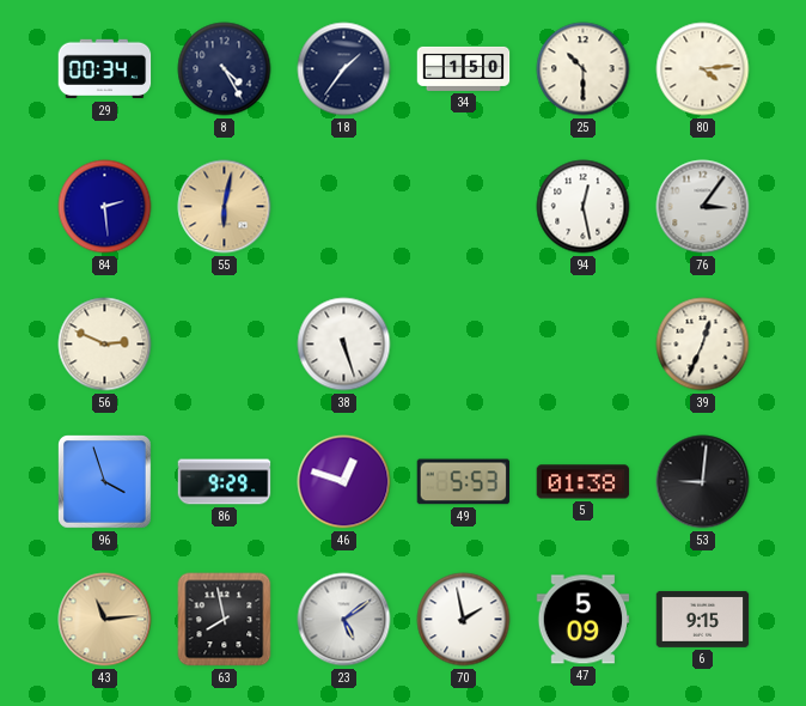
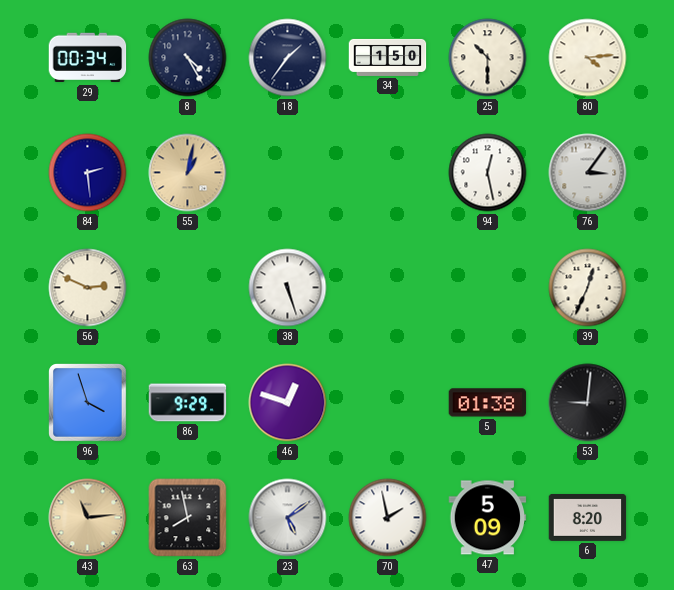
55: 6:02 -> 1:02
49: 5:53 -> none
6: 9:15 -> 8:20
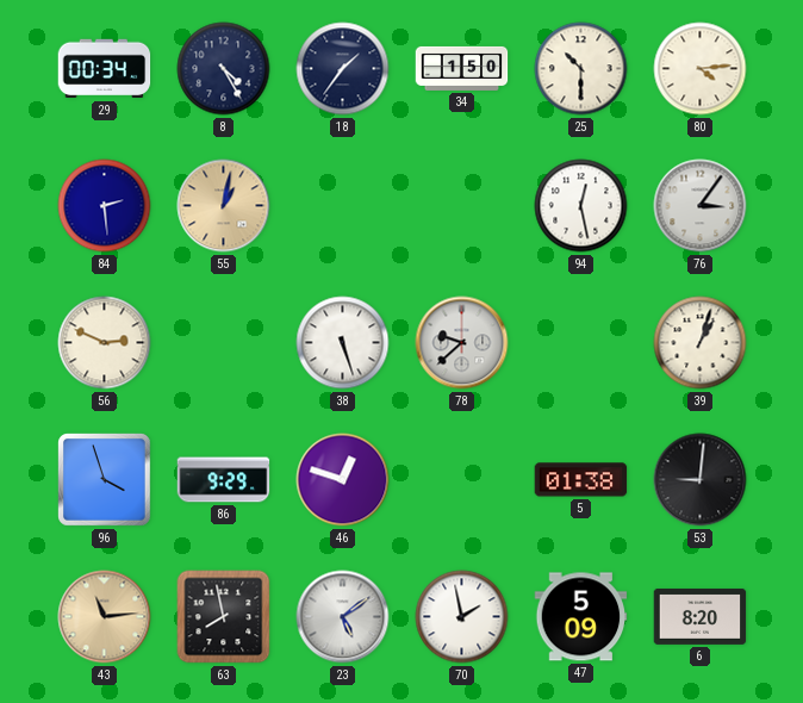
78: none -> 9:38
39: 12:34 -> 1:03
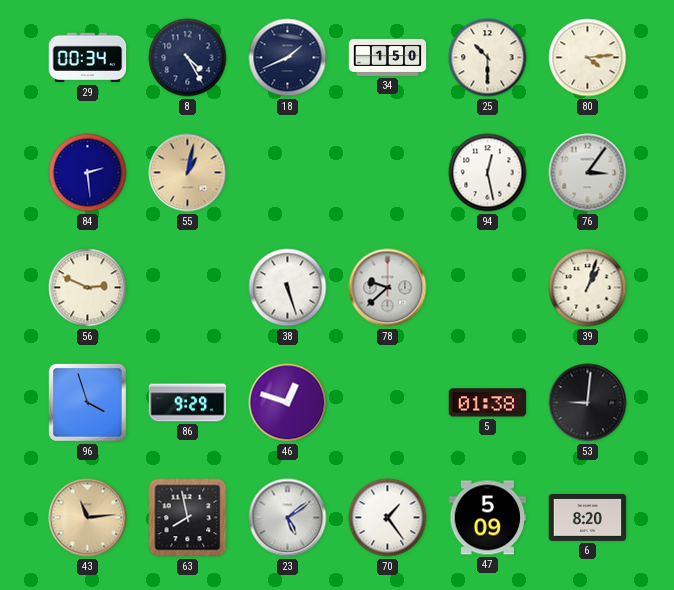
18: 1:36 -> 1:41
70: 1:58 -> 1:24
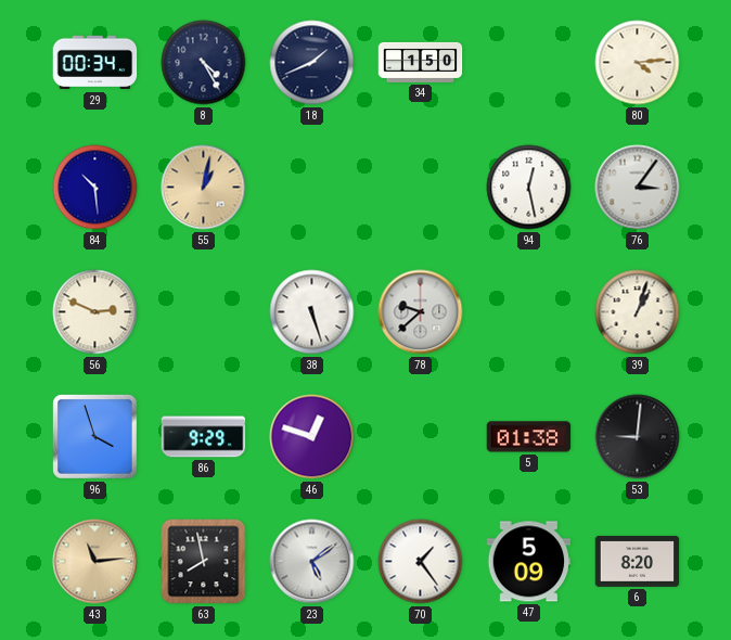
25: 10:30 -> none
84: 2:29 -> 10:29
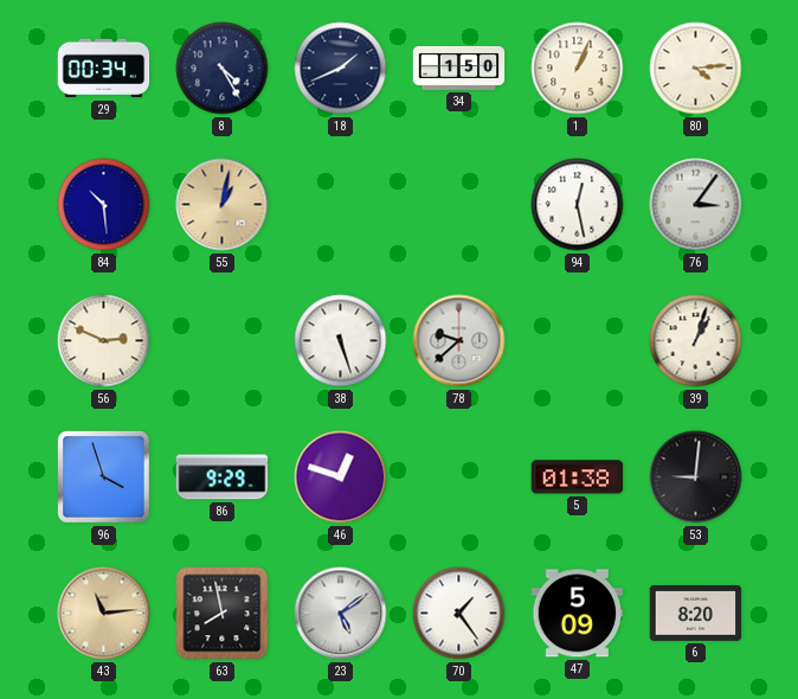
1: none -> 1:04
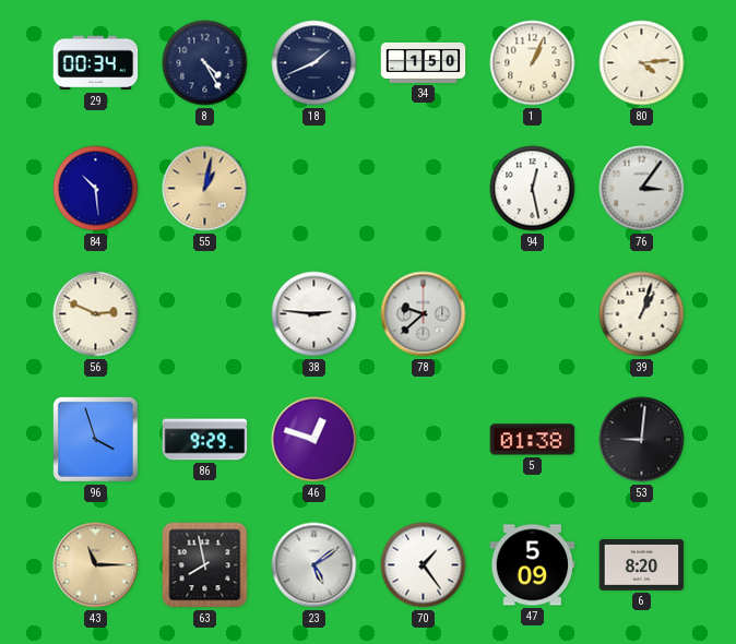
38: 5:27 -> 2:46
43: 11:14 -> 11:15
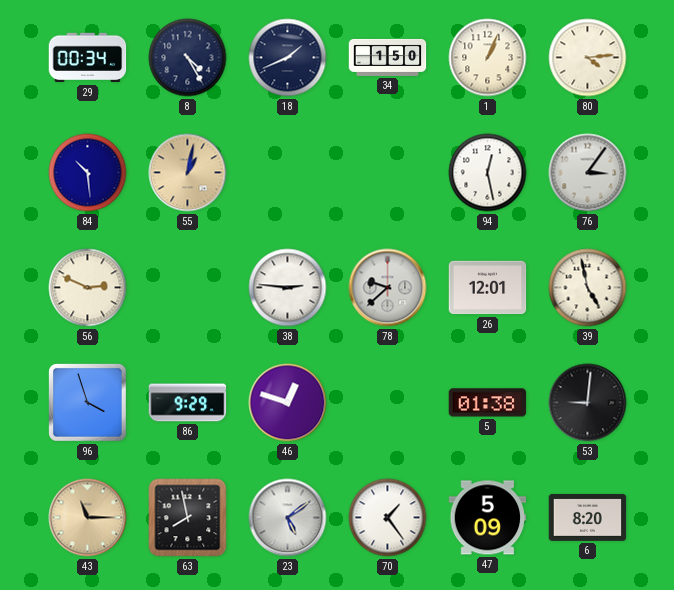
26: none -> 12:01
39: 1:03 -> 4:58
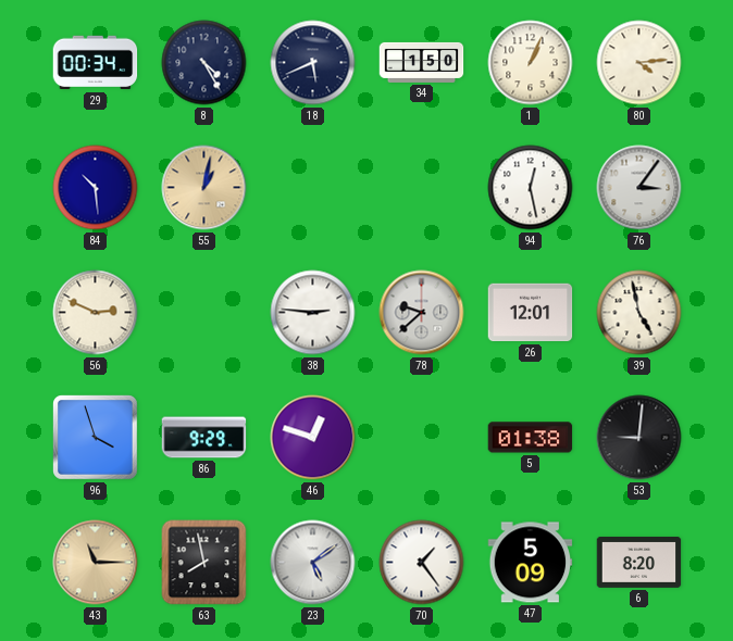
18: 1:41 -> 5:41
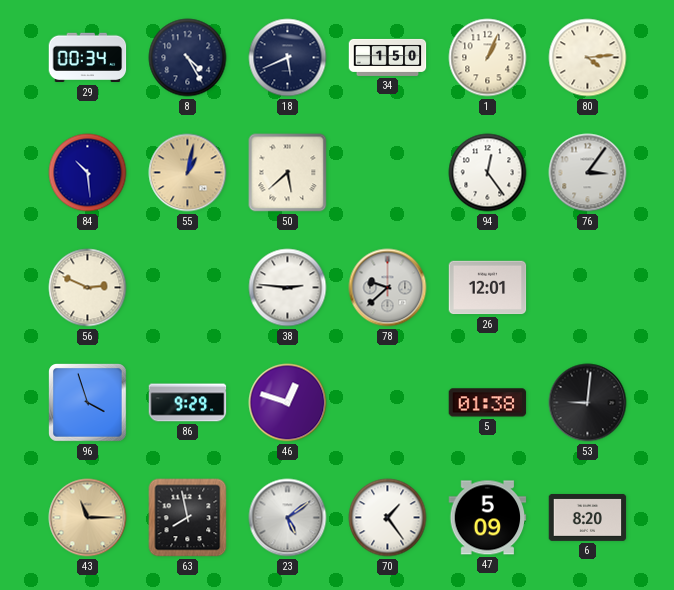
50: none -> 5:38
94: 12:28 -> 12:24
39: 4:58 -> none
